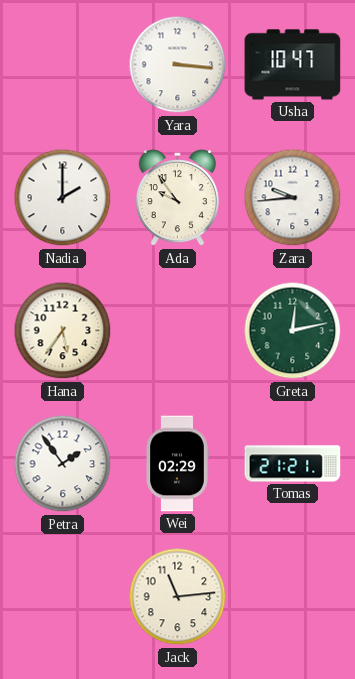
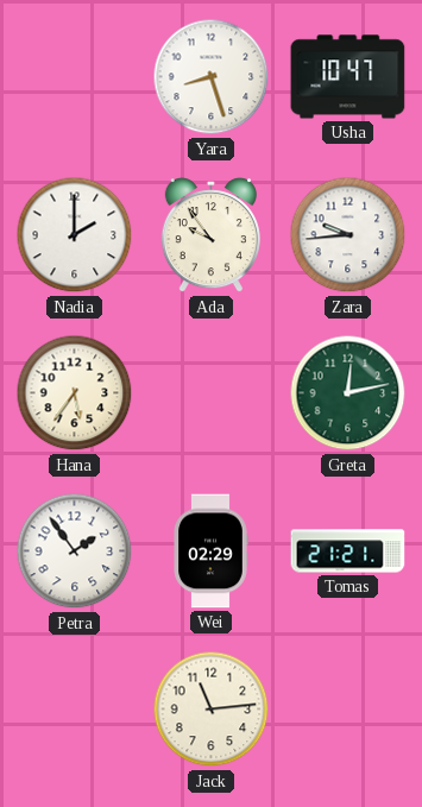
Yara: 3:16 -> 8:27
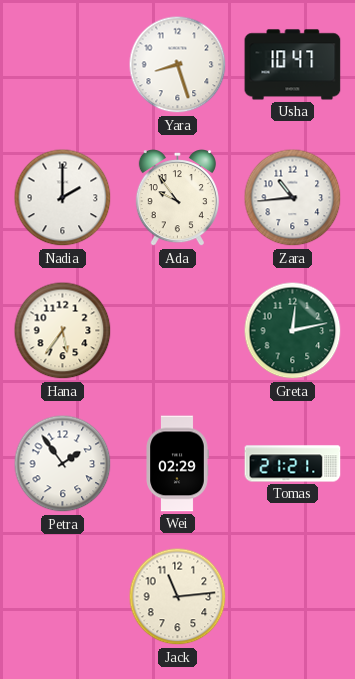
Zara: 9:44 -> 10:44
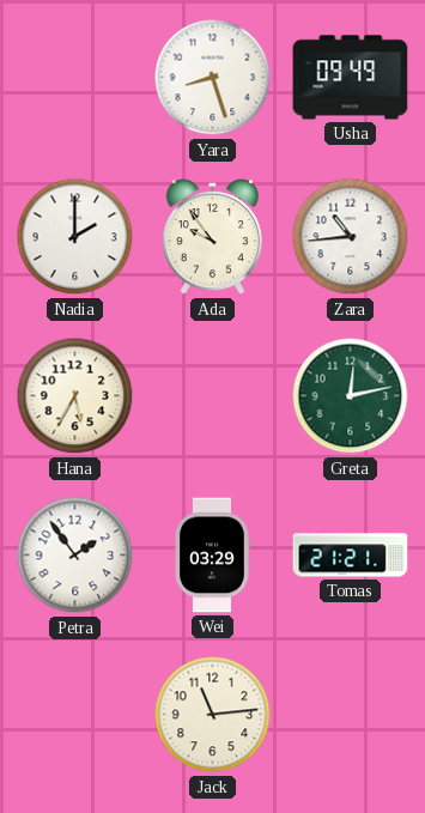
Usha: 10:47 -> 09:49
Hana: 5:36 -> 5:35
Wei: 02:29 -> 03:29
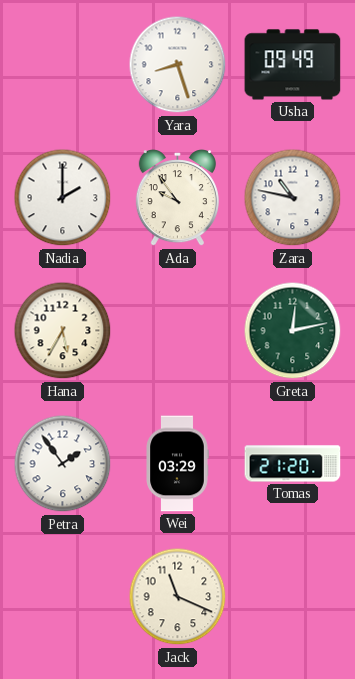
Zara: 10:44 -> 10:47
Tomas: 21:21 -> 21:20
Jack: 11:14 -> 11:19
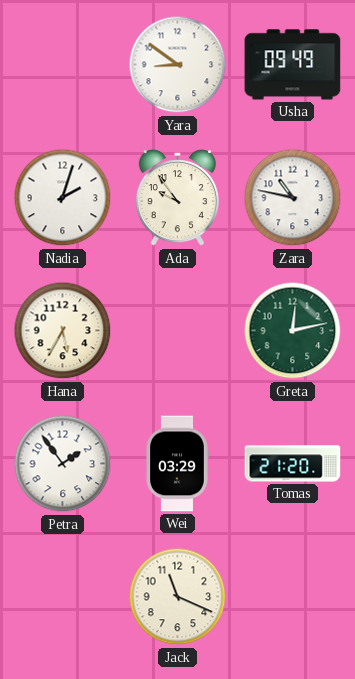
Yara: 8:27 -> 8:51
Nadia: 2:00 -> 2:03
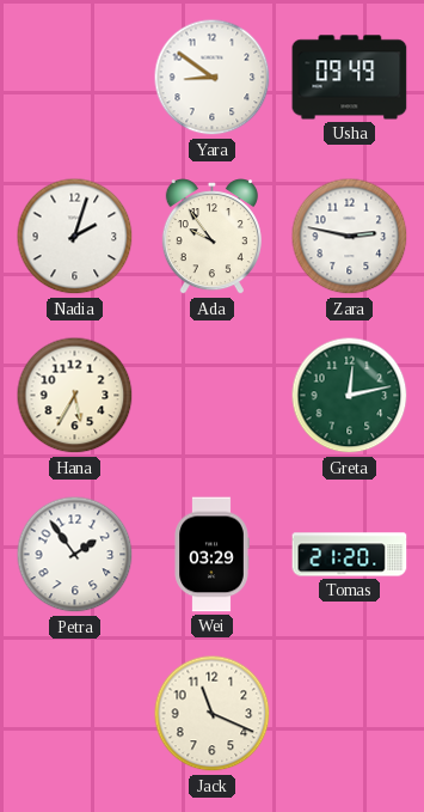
Zara: 10:47 -> 2:47
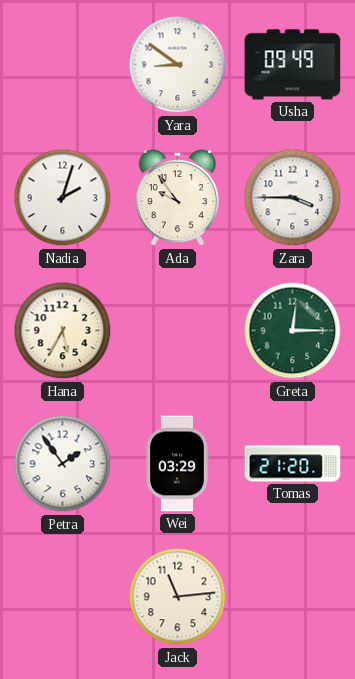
Zara: 2:47 -> 3:45
Greta: 12:13 -> 12:15
Jack: 11:19 -> 11:14
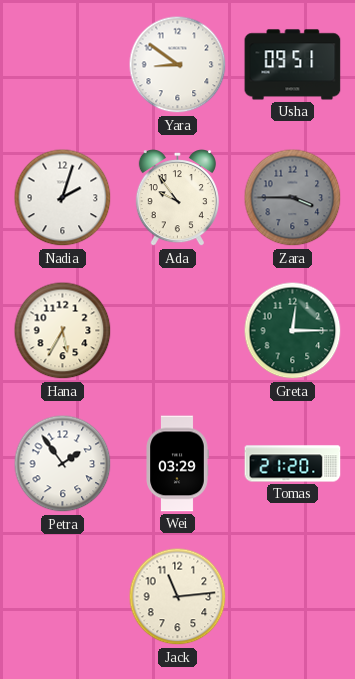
Usha: 09:49 -> 09:51
Zara dial: white -> grey
